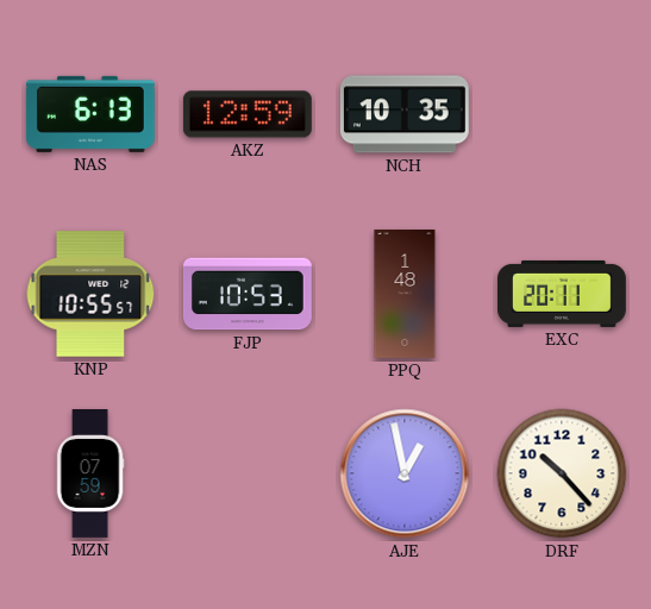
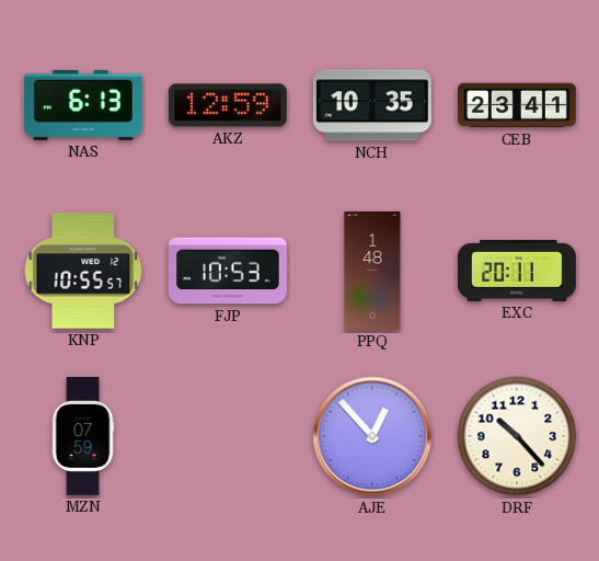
CEB: none -> 23:41
AJE: 12:58 -> 12:53
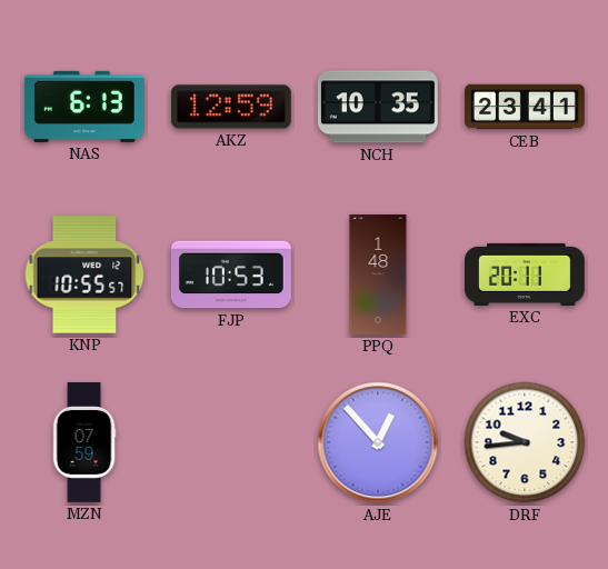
DRF: 10:23 -> 9:44
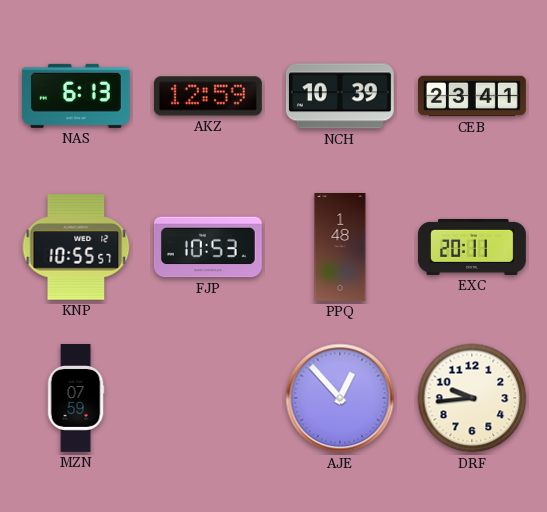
NCH: 10:35 -> 10:39
